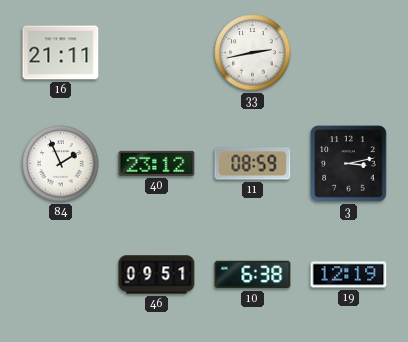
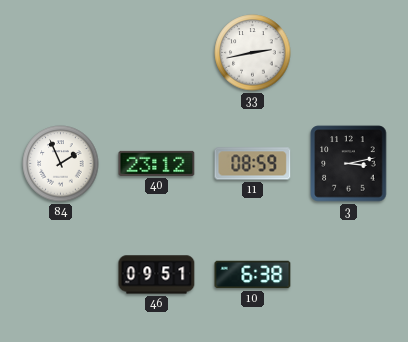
16: 21:11 -> none
19: 12:19 -> none
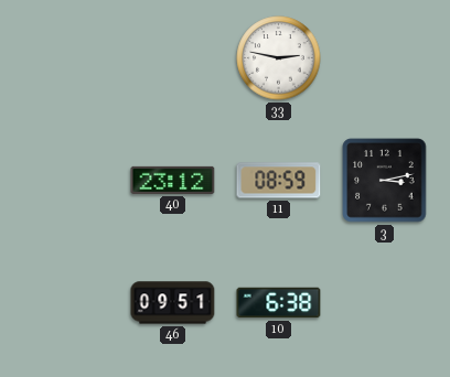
33: 2:43 -> 2:47
84: 1:56 -> none
